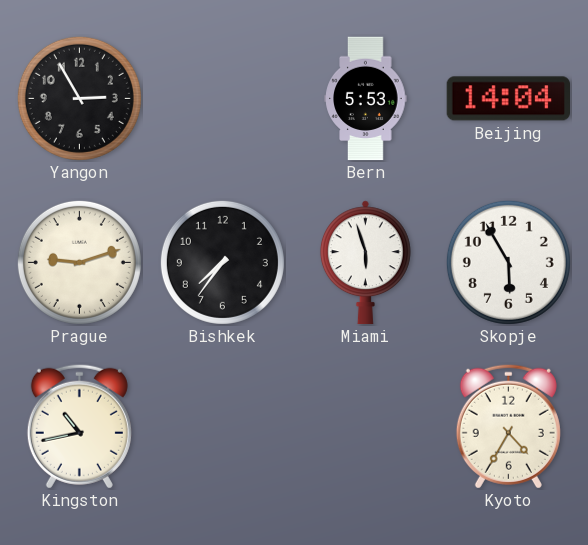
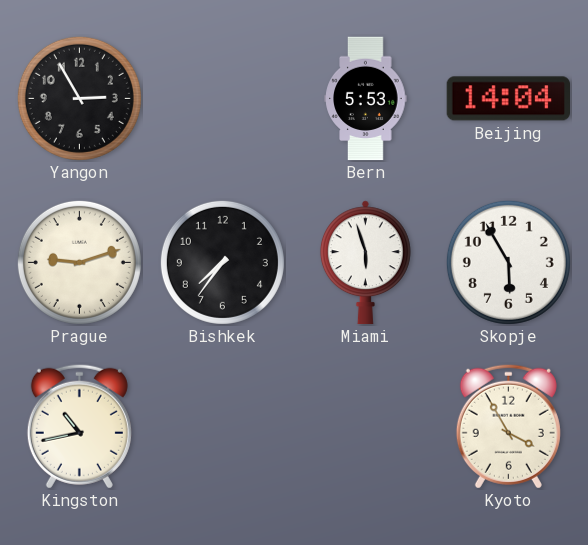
Kyoto: 4:35 -> 3:55
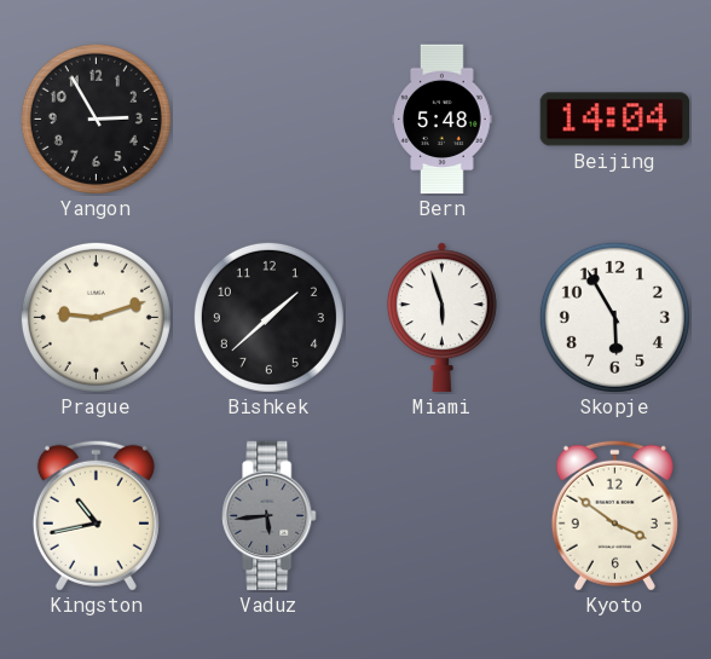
Bern: 5:53 -> 5:48
Bishkek: 7:36 -> 1:38
Vaduz: none -> 5:44
Kyoto: 3:55 -> 3:51
